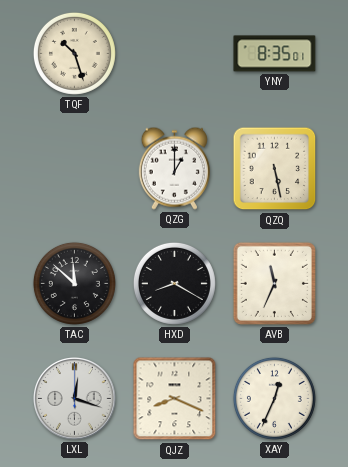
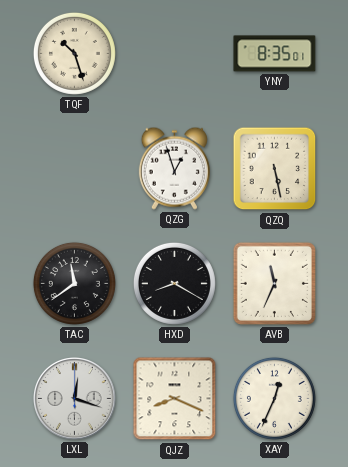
QZG: 1:00 -> 12:57
TAC: 11:52 -> 11:39
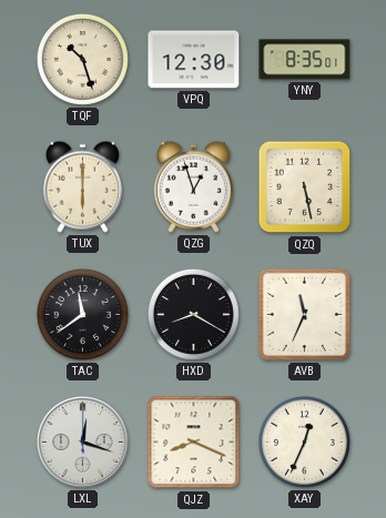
VPQ: none -> 12:30
TUX: none -> 6:00
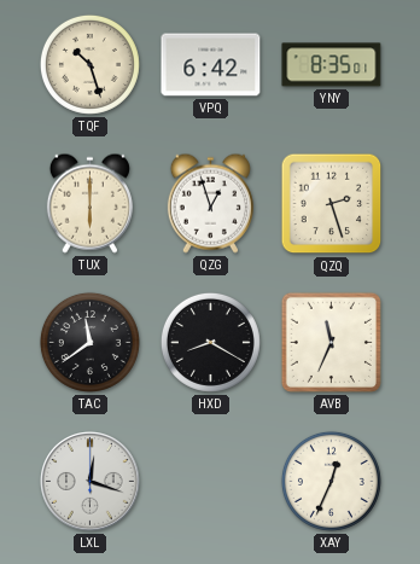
VPQ: 12:30 -> 6:42
QZQ: 5:28 -> 2:27
QJZ: 8:19 -> none
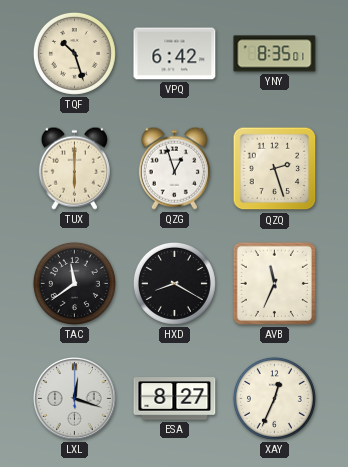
ESA: none -> 8:27
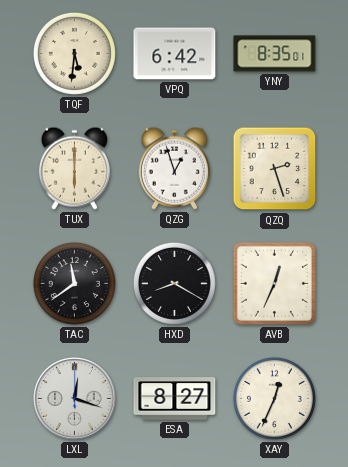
TQF: 10:27 -> 5:31
AVB: 11:34 -> 12:34
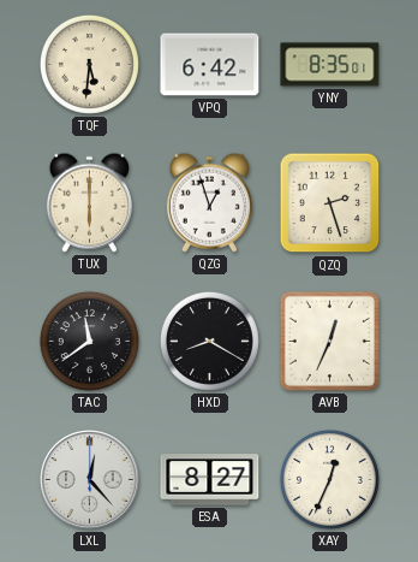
LXL: 12:18 -> 12:23
